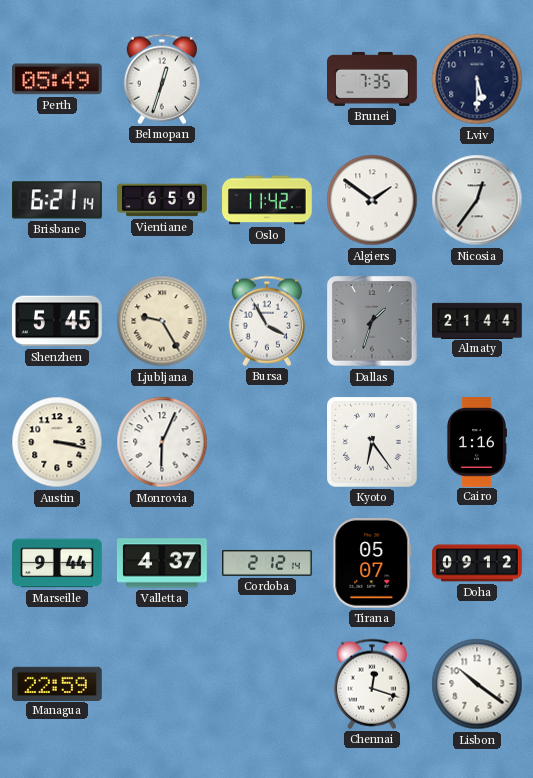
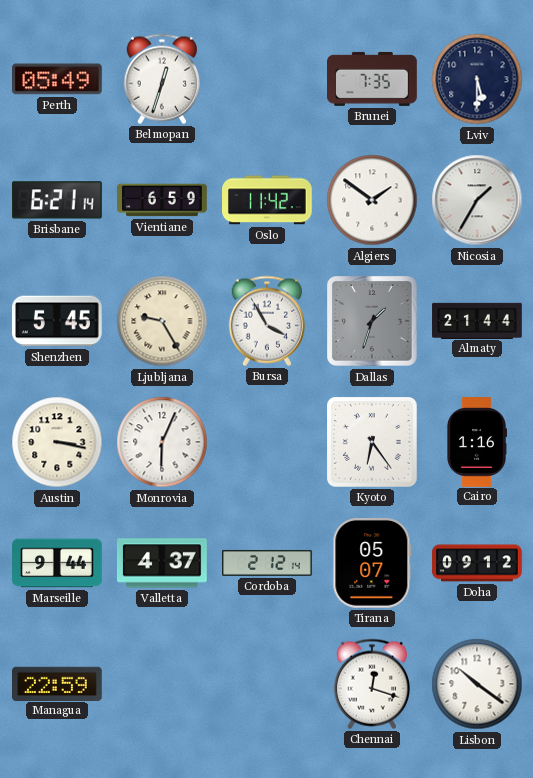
Nicosia: 12:36 -> 1:35
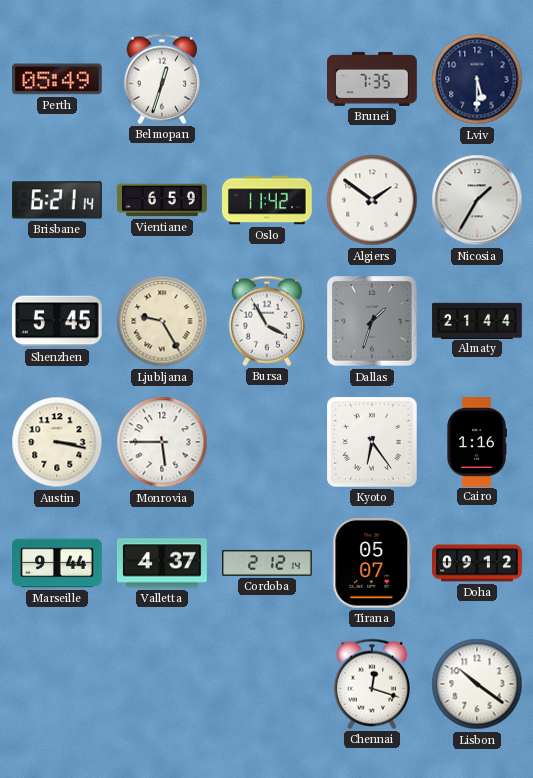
Monrovia: 6:04 -> 5:45
Managua: 22:59 -> none
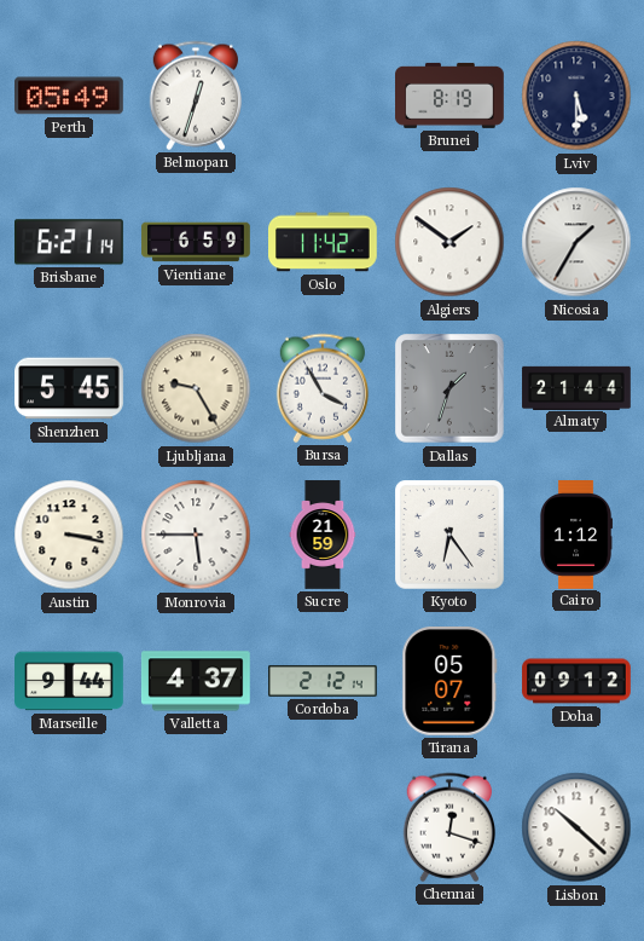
Brunei: 7:35 -> 8:19
Sucre: none -> 21:59
Cairo: 1:16 -> 1:12
Lisbon: 10:21 -> 10:22
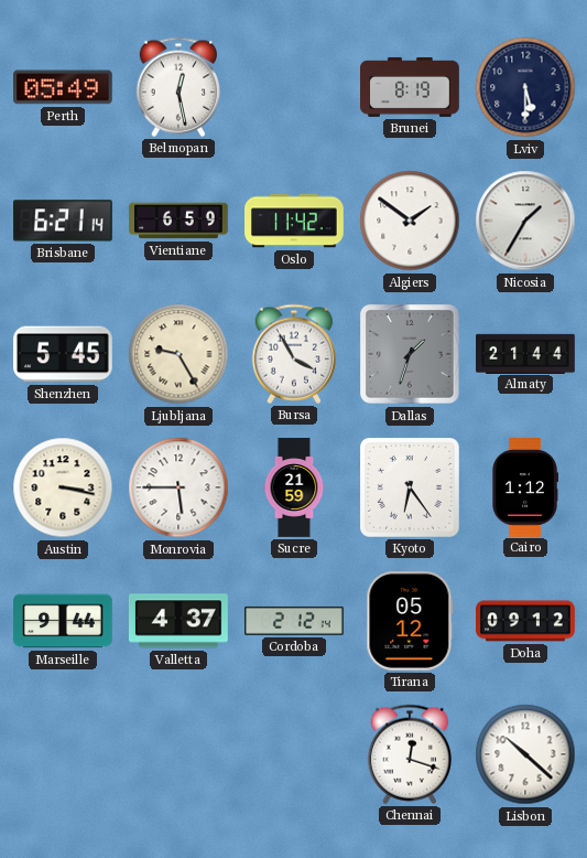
Belmopan: 12:33 -> 12:28
Tirana: 05:07 -> 05:12
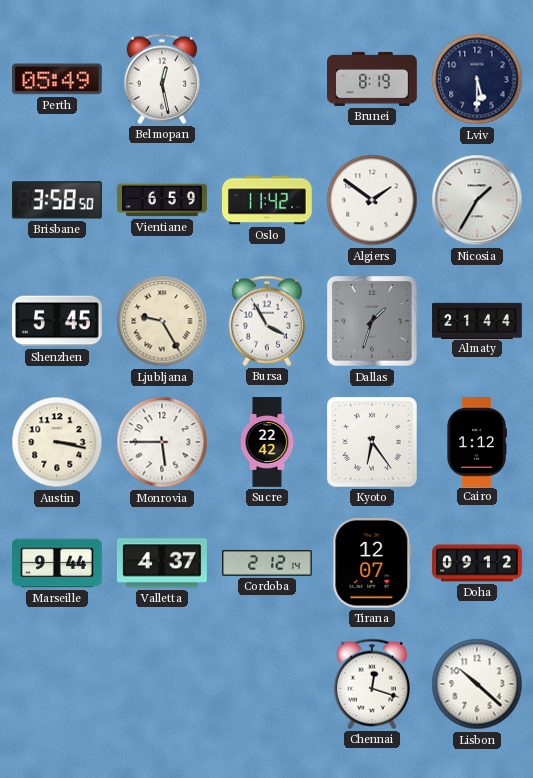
Brisbane: 6:21 -> 3:58
Sucre: 21:59 -> 22:42
Tirana: 05:12 -> 12:07
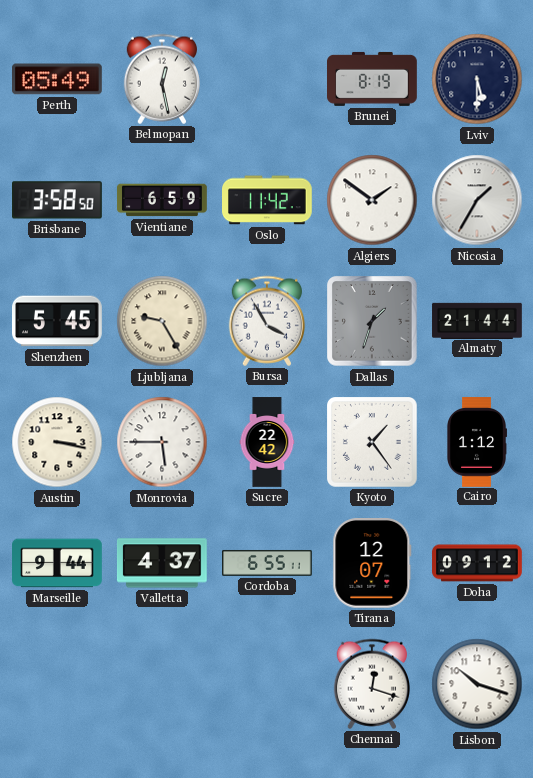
Kyoto: 6:24 -> 1:24
Cordoba: 2:12 -> 6:55
Lisbon: 10:22 -> 10:18
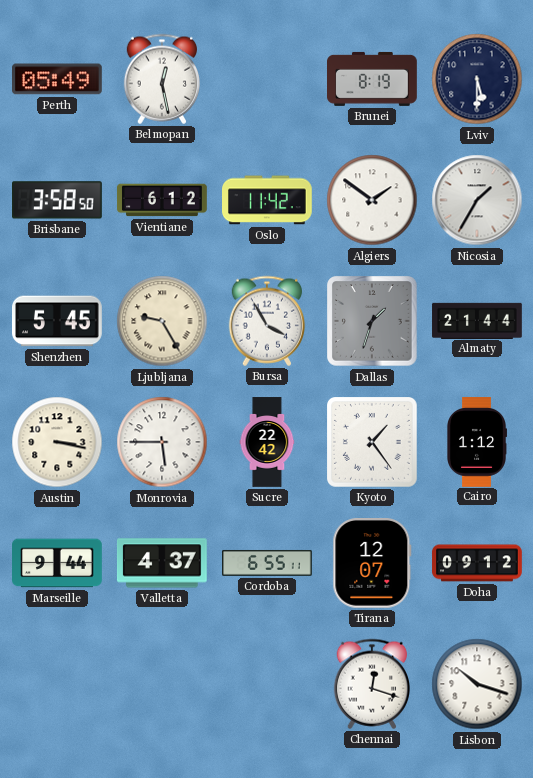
Vientiane: 6:59 -> 6:12
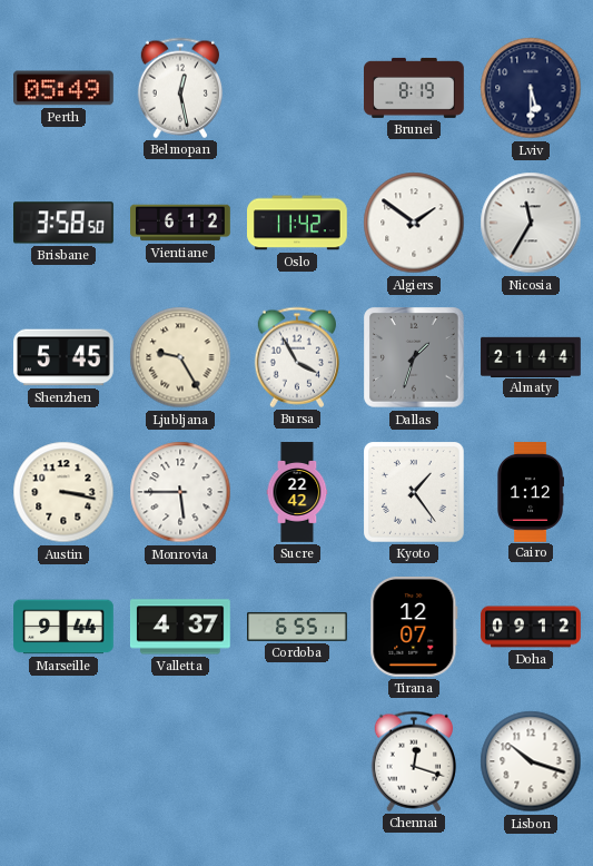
Nicosia: 1:35 -> 11:35
